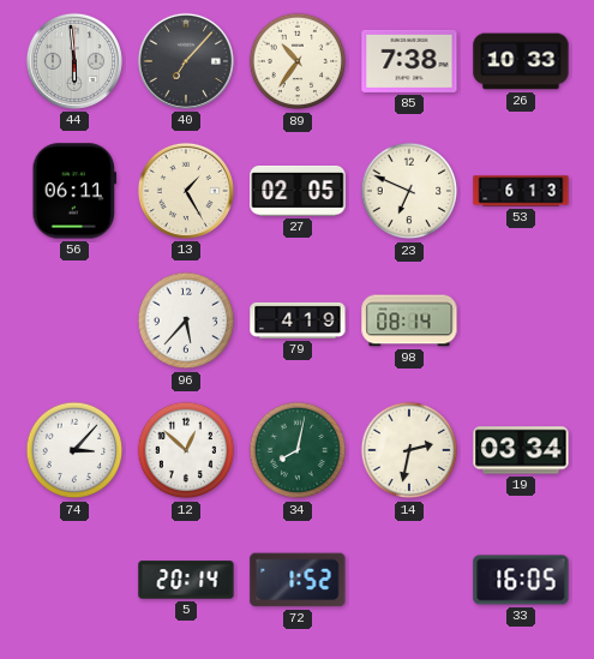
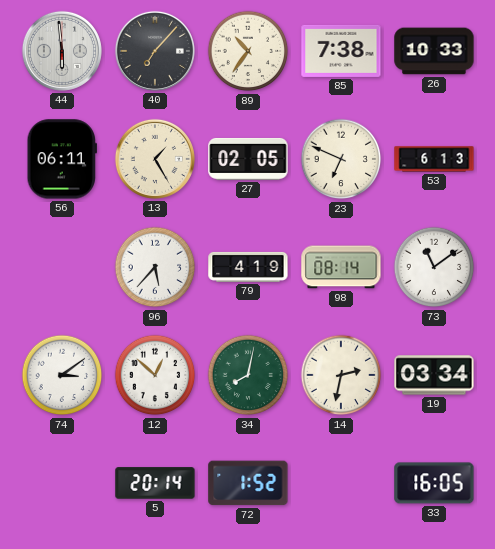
73: none -> 11:09
74: 3:07 -> 3:09
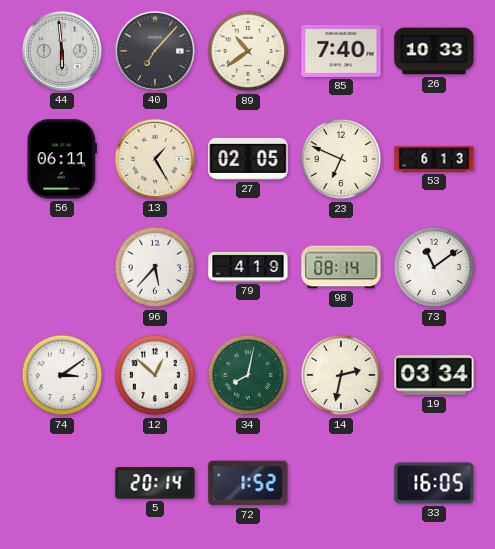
89: 10:36 -> 10:39
85: 7:38 -> 7:40
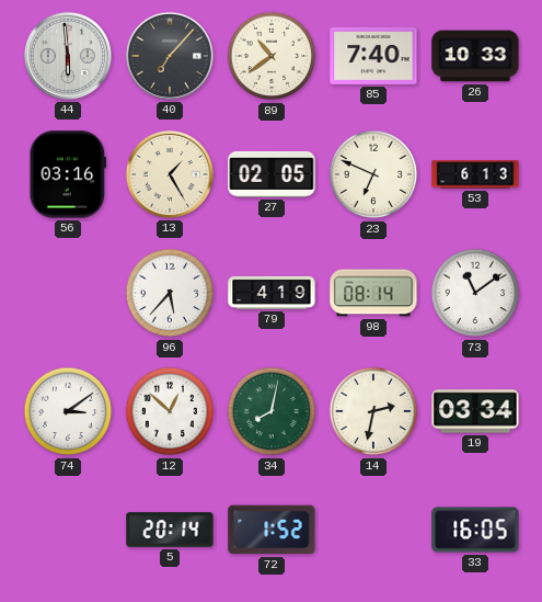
56: 06:11 -> 03:16
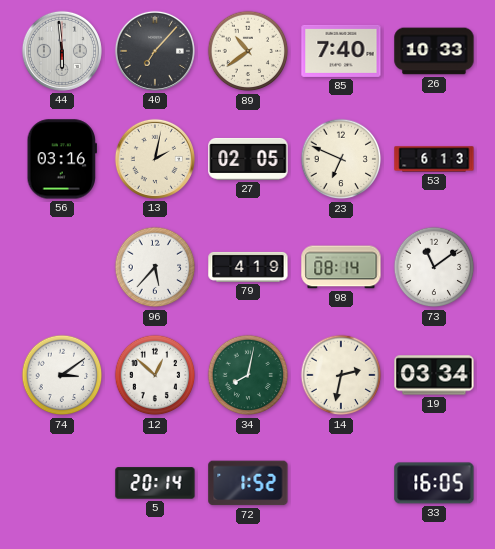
13: 1:25 -> 2:02
